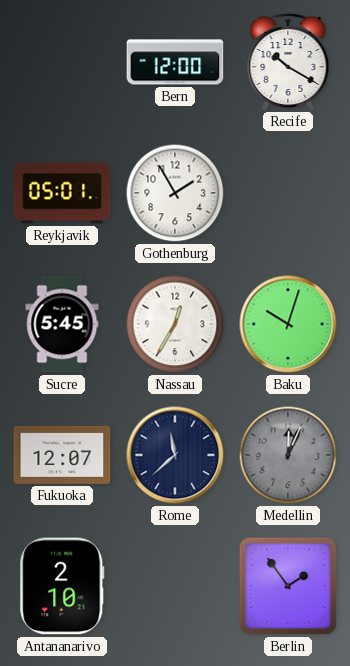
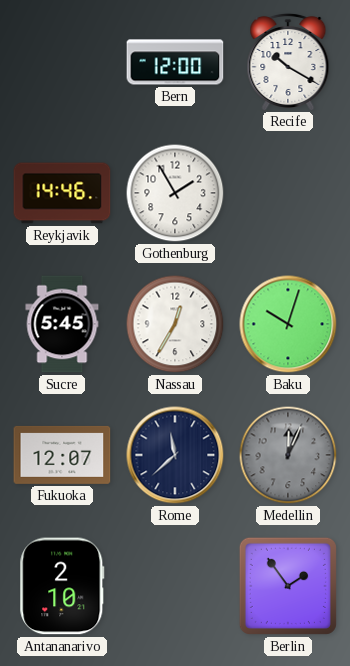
Reykjavik: 05:01 -> 14:46
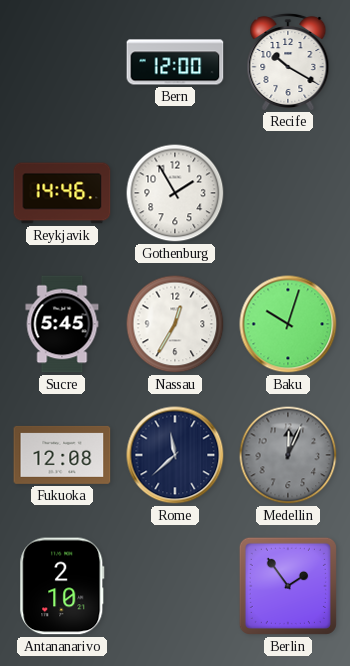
Fukuoka: 12:07 -> 12:08
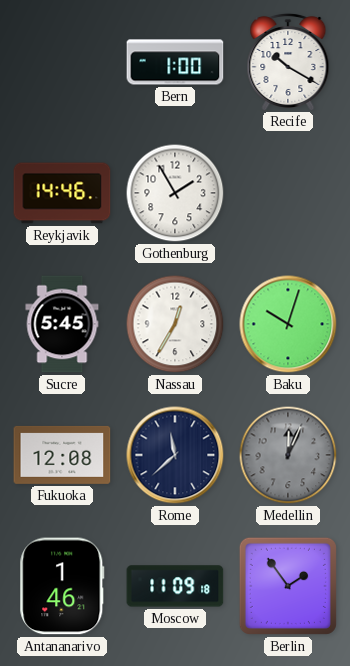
Bern: 12:00 -> 1:00
Antananarivo: 2:10 -> 1:46
Moscow: none -> 11:09
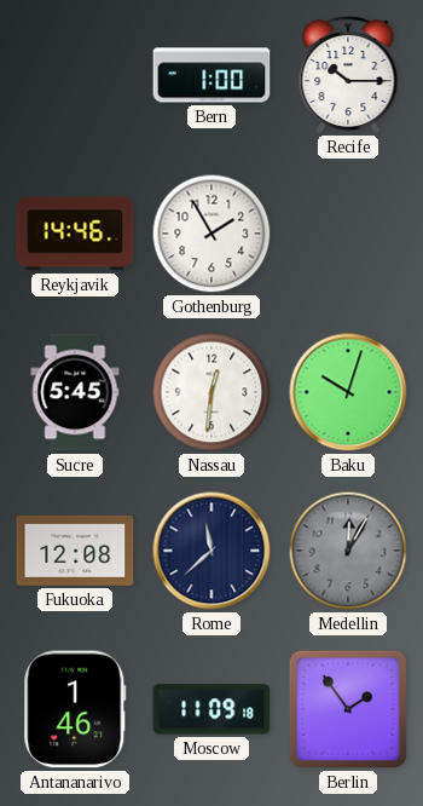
Recife: 10:20 -> 10:15
Nassau: 12:35 -> 12:31
Medellin: 12:04 -> 12:05
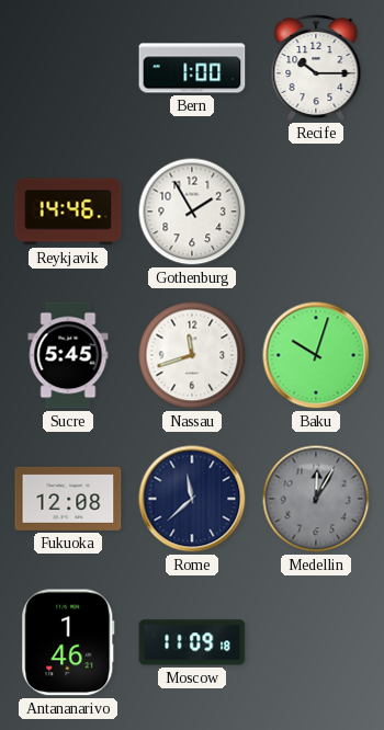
Nassau: 12:31 -> 11:42
Berlin: 1:54 -> none
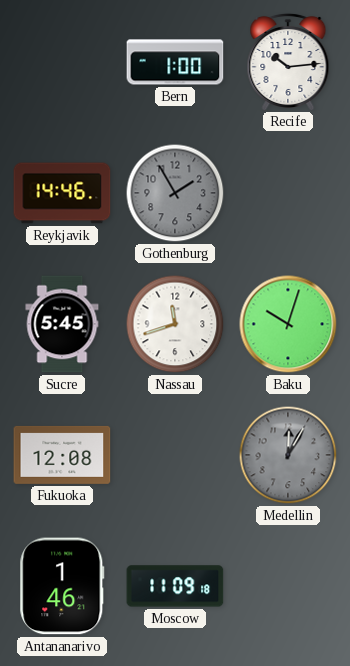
Recife: 10:15 -> 10:14
Gothenburg dial: white -> grey
Rome: 11:38 -> none
